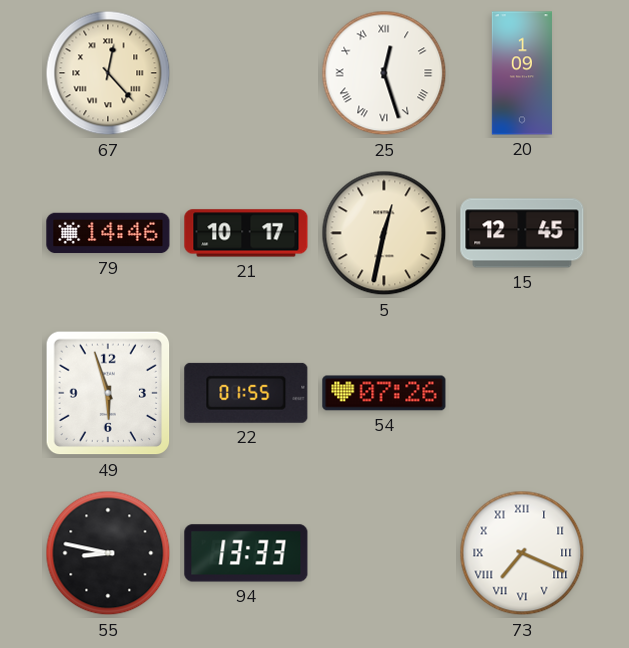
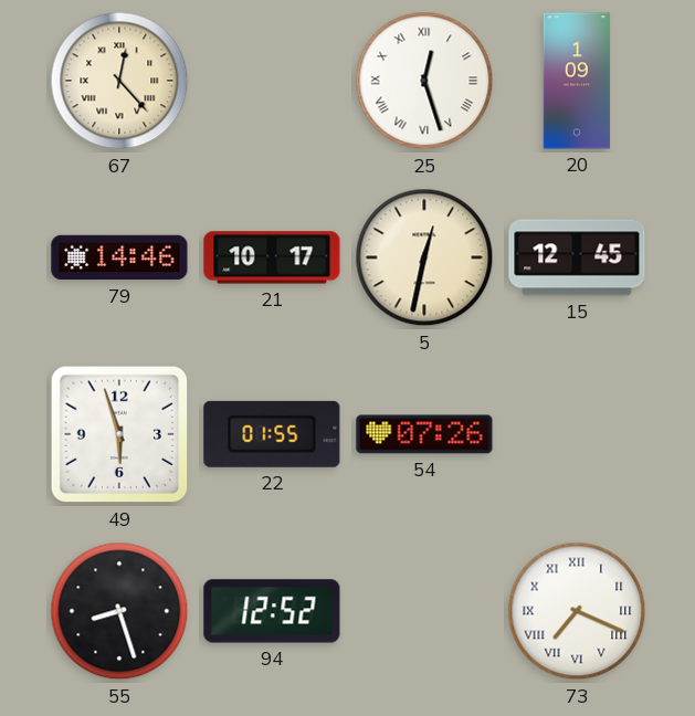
55: 8:47 -> 8:27
94: 13:33 -> 12:52
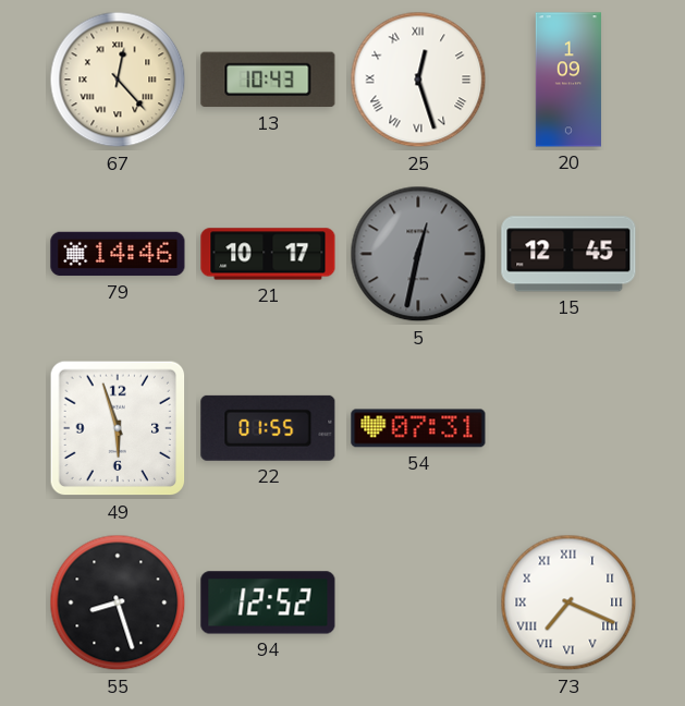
13: none -> 10:43
5 dial: cream -> grey
54: 07:26 -> 07:31
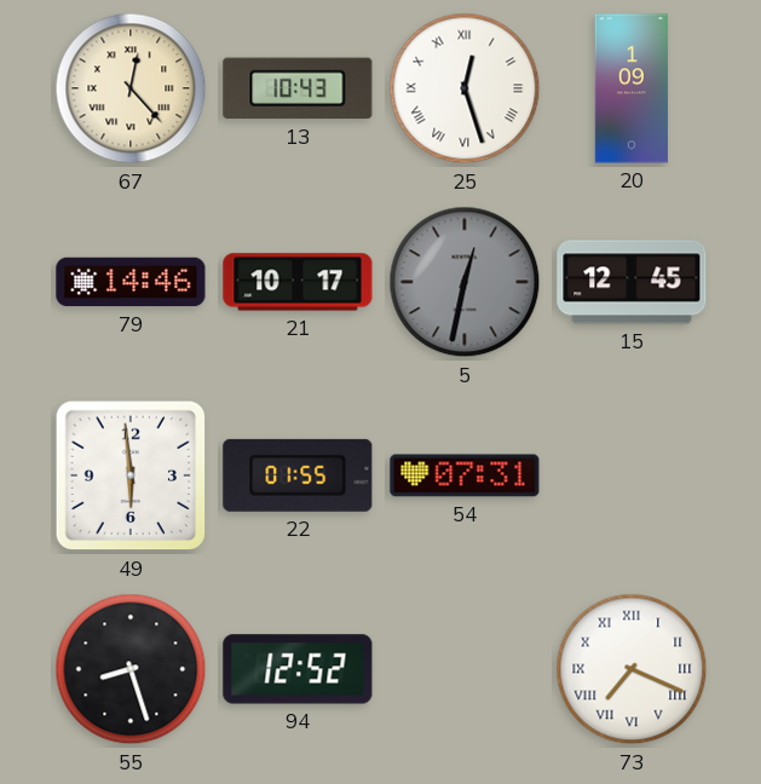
49: 5:57 -> 5:59
